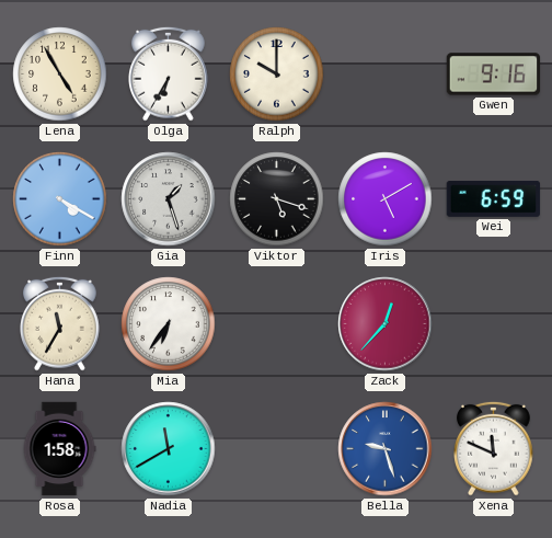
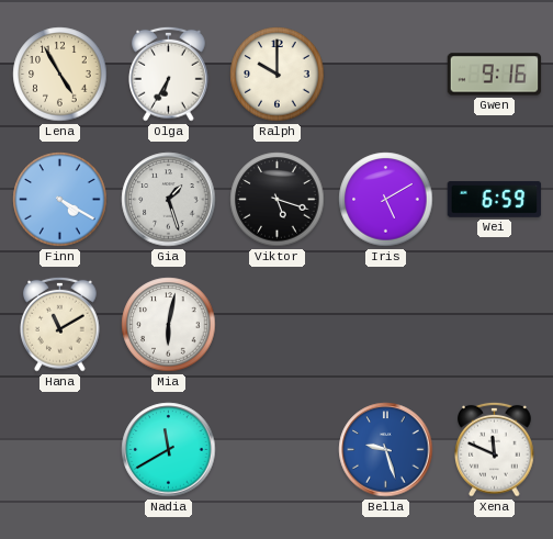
Hana: 11:35 -> 11:10
Mia: 6:36 -> 6:02
Zack: 12:37 -> none
Rosa: 1:58 -> none
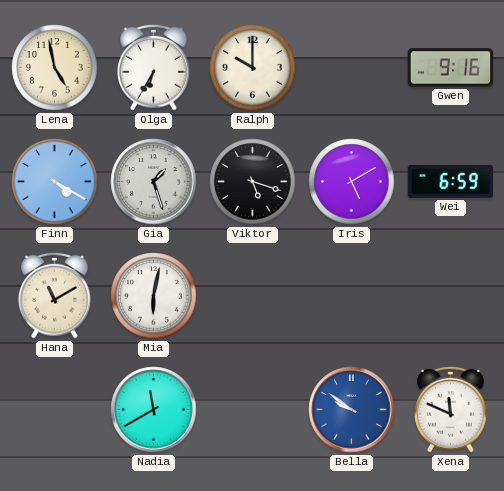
Lena: 4:55 -> 4:58
Bella: 9:27 -> 9:51
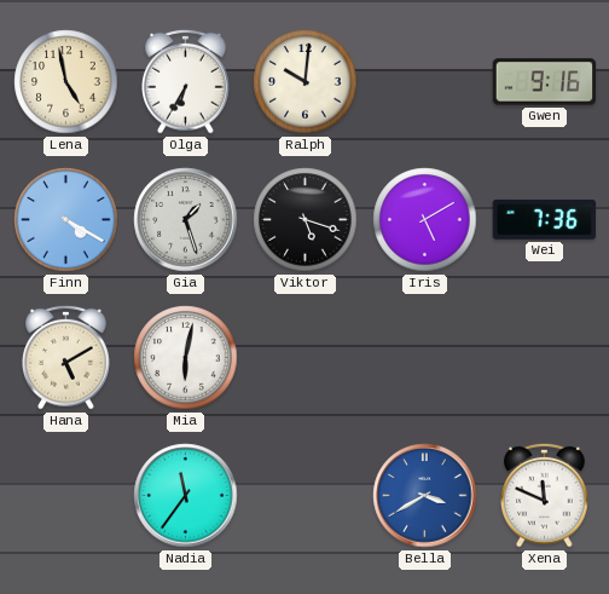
Ralph: 10:00 -> 10:01
Wei: 6:59 -> 7:36
Hana: 11:10 -> 5:10
Nadia: 11:40 -> 11:36
Bella: 9:51 -> 3:40
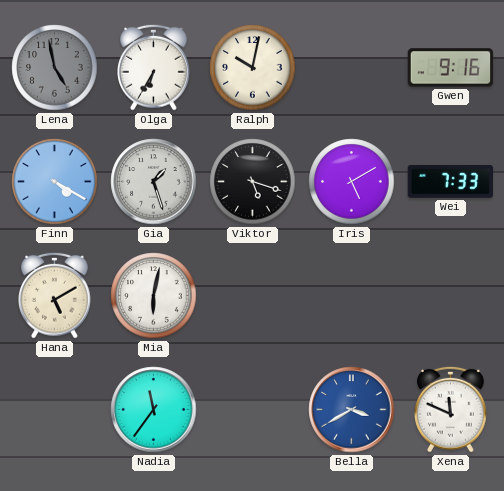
Lena dial: cream -> grey
Ralph: 10:01 -> 10:02
Wei: 7:36 -> 7:33
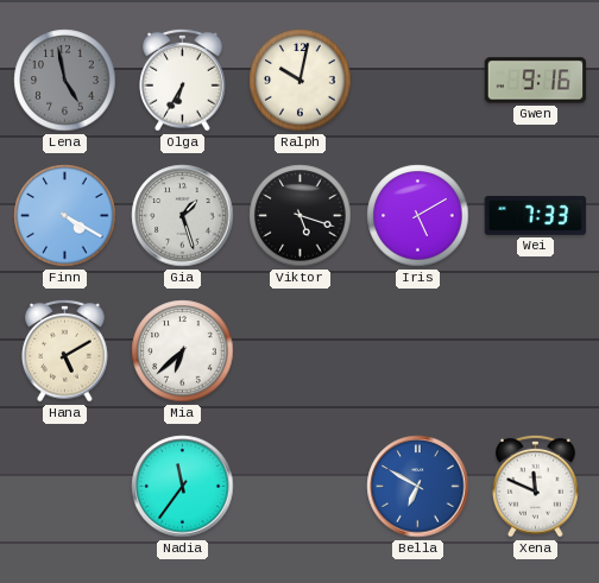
Mia: 6:02 -> 6:38
Bella: 3:40 -> 6:50
